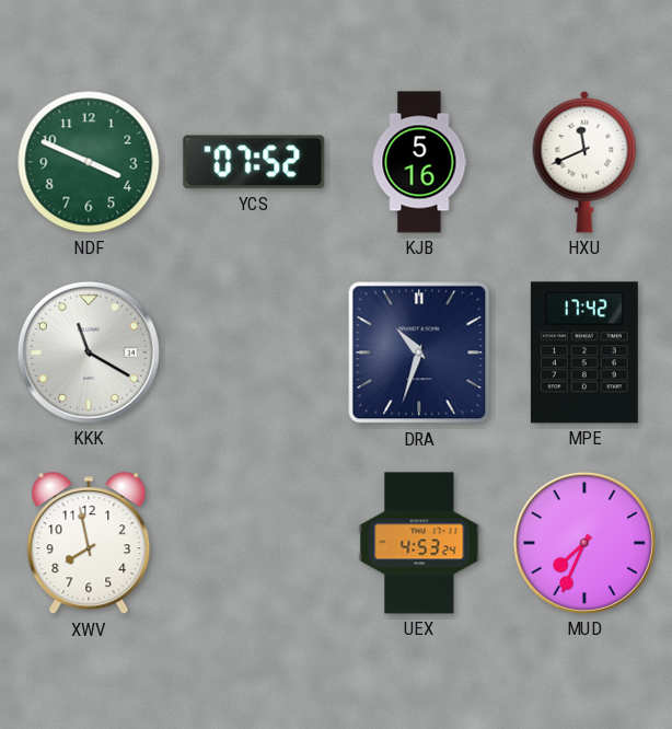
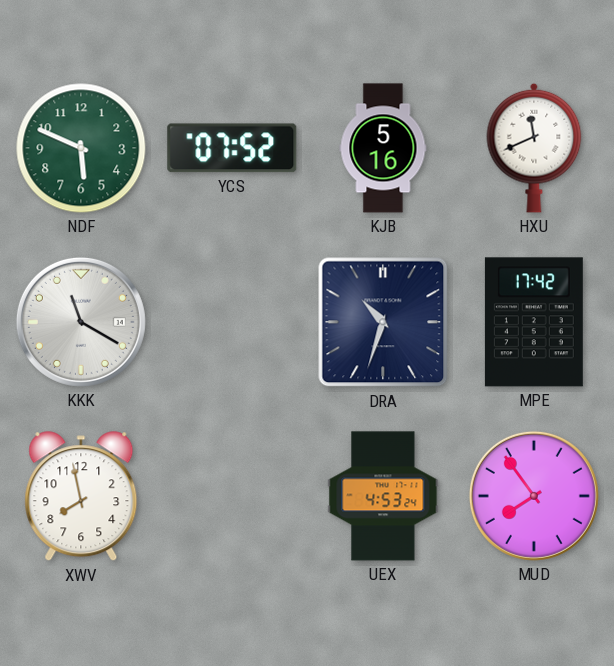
NDF: 3:49 -> 5:49
MUD: 7:34 -> 7:54
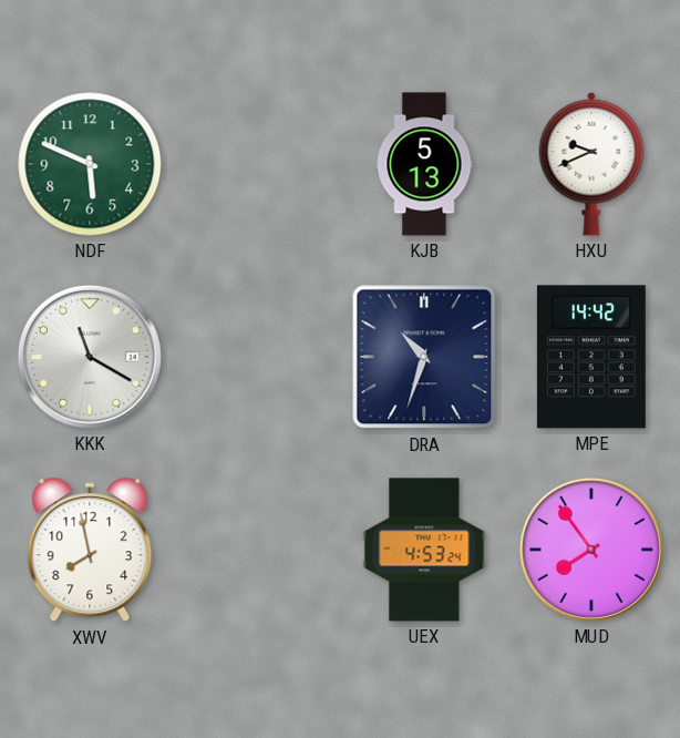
YCS: 07:52 -> none
KJB: 5:16 -> 5:13
HXU: 11:41 -> 9:41
MPE: 17:42 -> 14:42
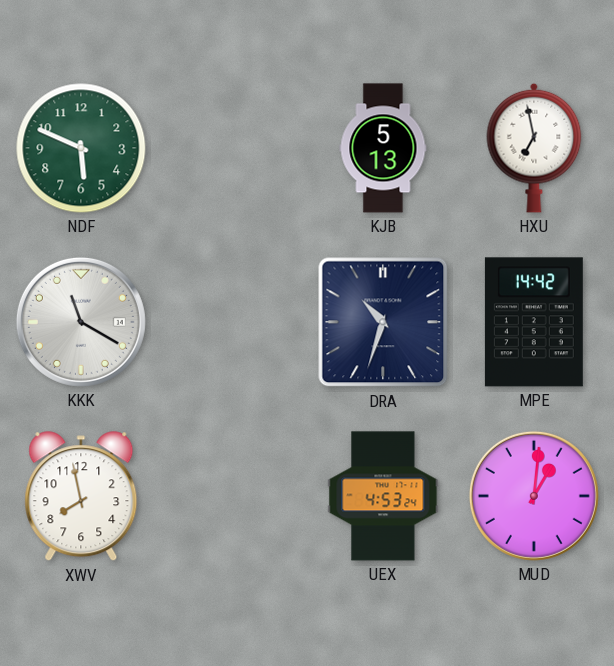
HXU: 9:41 -> 6:58
MUD: 7:54 -> 1:01
